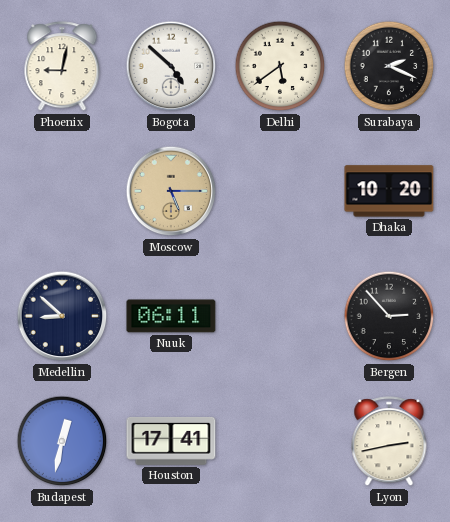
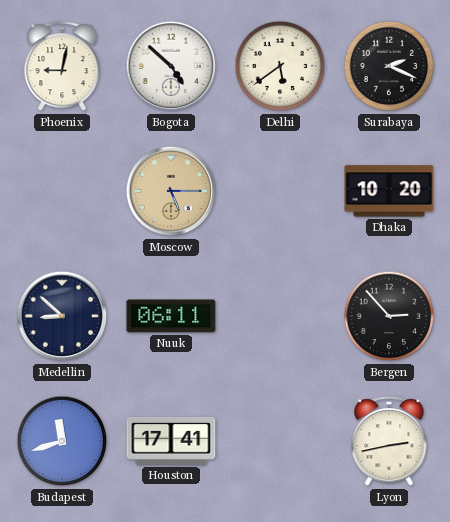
Budapest: 12:32 -> 11:42
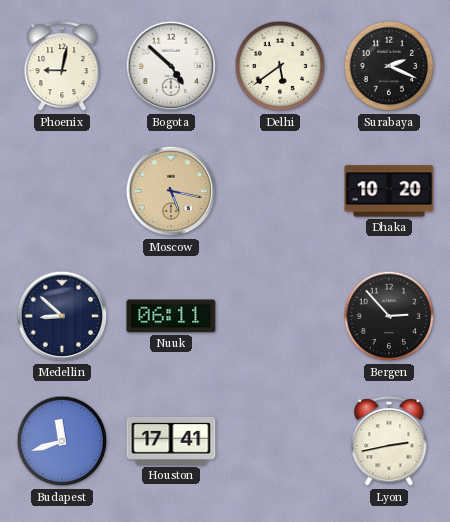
Moscow: 5:15 -> 5:17
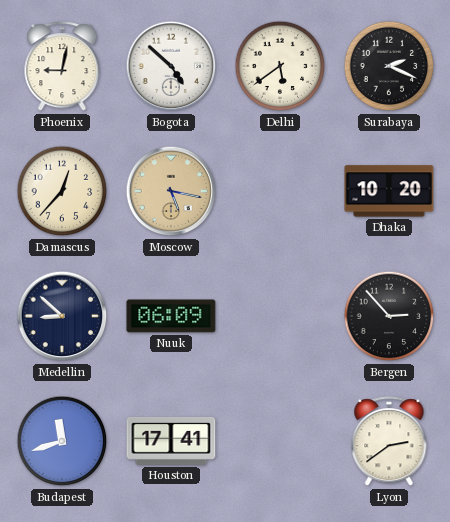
Damascus: none -> 12:37
Nuuk: 06:11 -> 06:09
Lyon: 2:43 -> 2:39
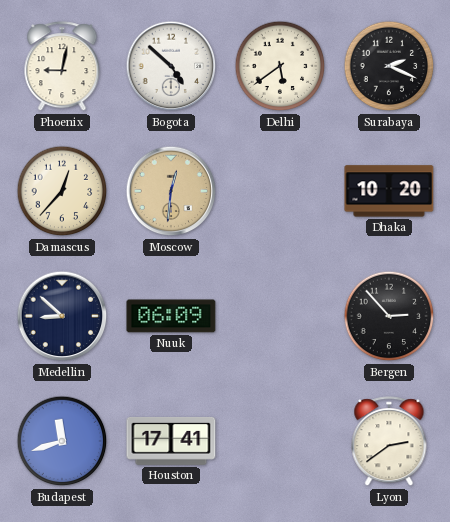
Moscow: 5:17 -> 12:31
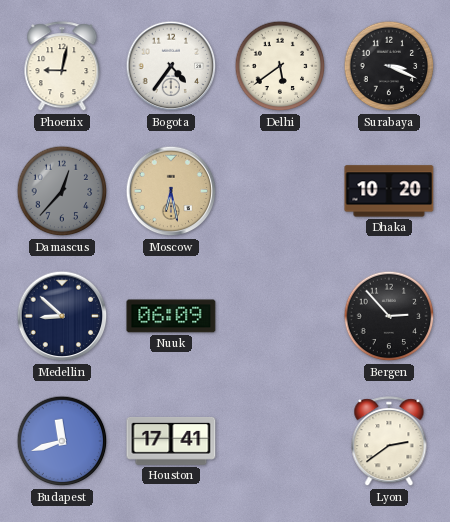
Bogota: 4:52 -> 4:36
Surabaya: 2:19 -> 3:19
Damascus dial: cream -> grey
Moscow: 12:31 -> 6:28
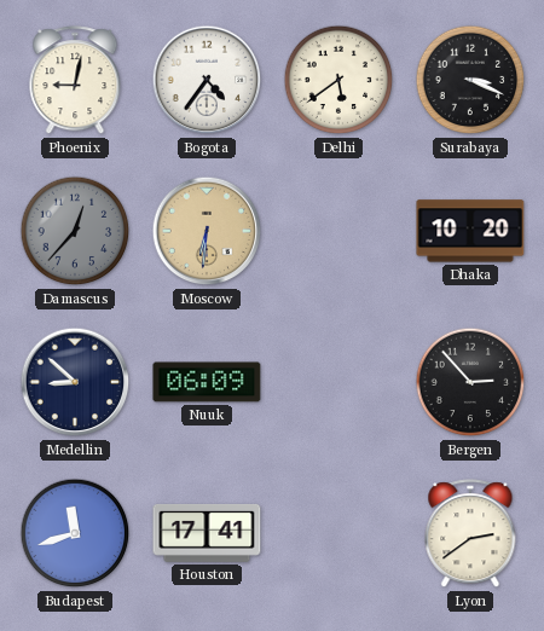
Moscow: 6:28 -> 6:31
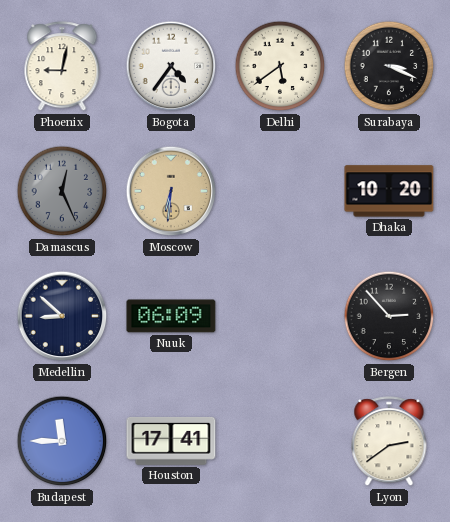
Damascus: 12:37 -> 12:26
Budapest: 11:42 -> 11:45
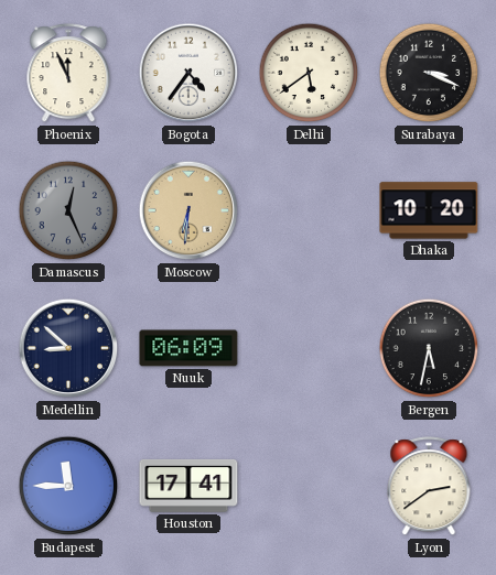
Phoenix: 9:02 -> 11:56
Bergen: 2:53 -> 5:32
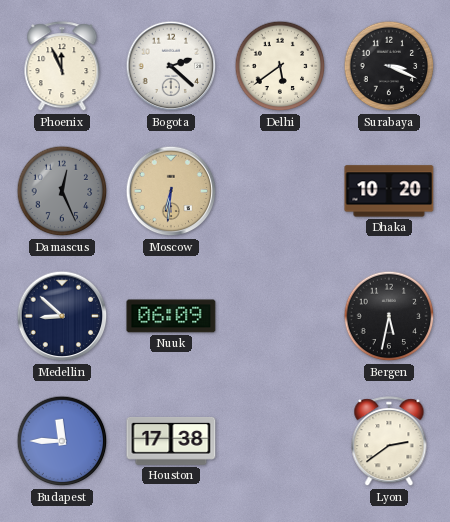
Bogota: 4:36 -> 2:22
Houston: 17:41 -> 17:38
